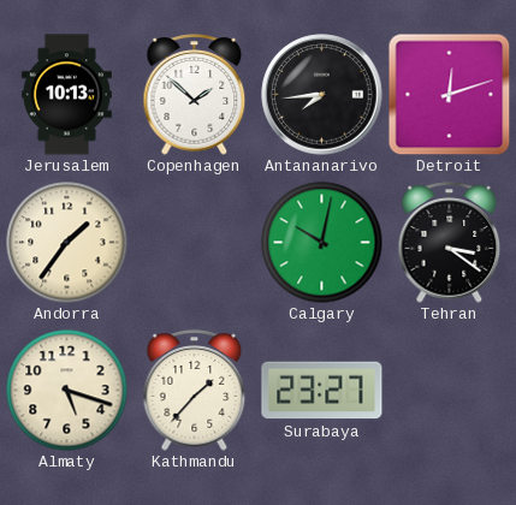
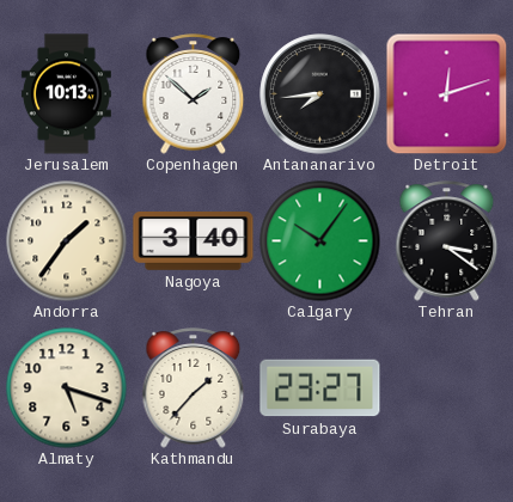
Nagoya: none -> 3:40
Calgary: 10:02 -> 10:06
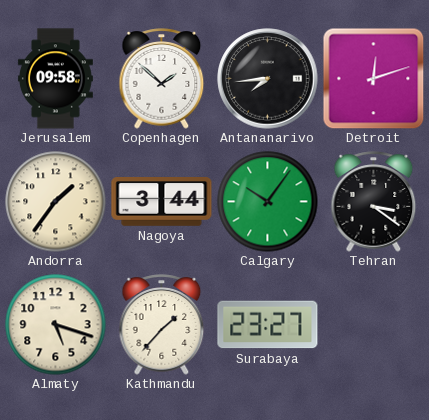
Jerusalem: 10:13 -> 09:58
Nagoya: 3:40 -> 3:44
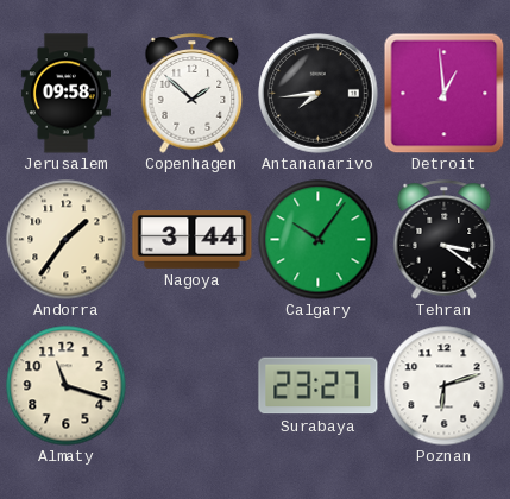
Detroit: 12:12 -> 12:59
Almaty: 5:18 -> 11:18
Kathmandu: 1:37 -> none
Poznan: none -> 6:12
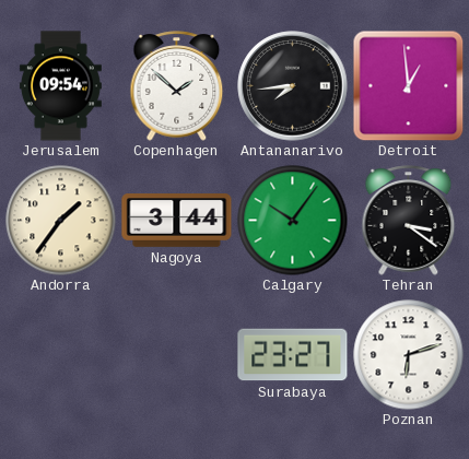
Jerusalem: 09:58 -> 09:54
Almaty: 11:18 -> none
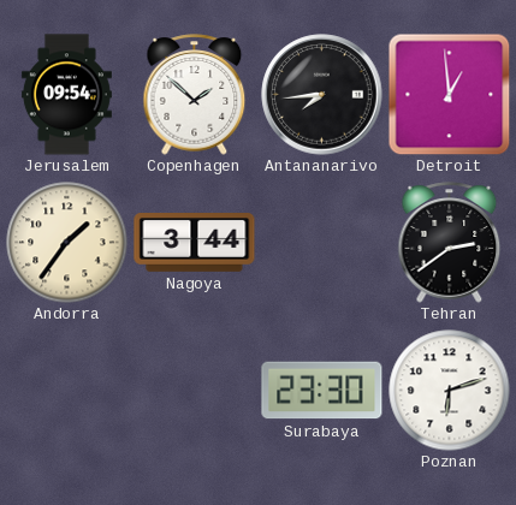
Calgary: 10:06 -> none
Tehran: 3:21 -> 2:39
Surabaya: 23:27 -> 23:30
